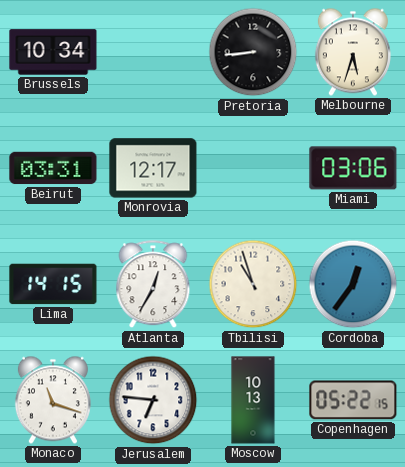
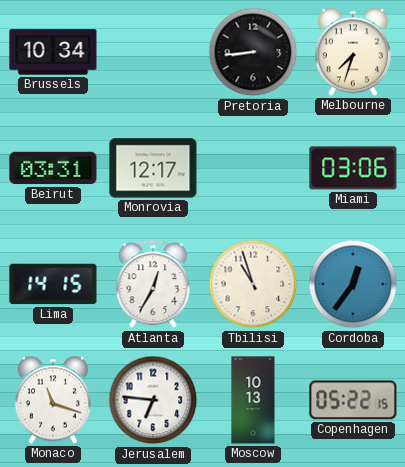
Melbourne: 5:33 -> 7:33
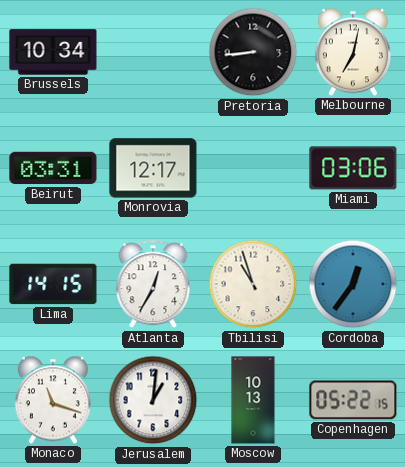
Melbourne: 7:33 -> 7:02
Jerusalem: 6:46 -> 1:01
